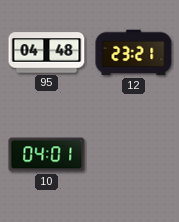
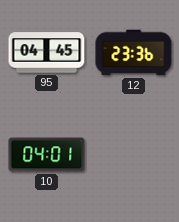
95: 04:48 -> 04:45
12: 23:21 -> 23:36
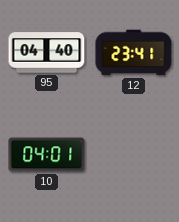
95: 04:45 -> 04:40
12: 23:36 -> 23:41
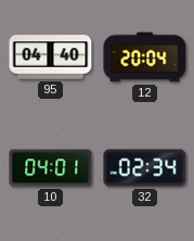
12: 23:41 -> 20:04
32: none -> 02:34
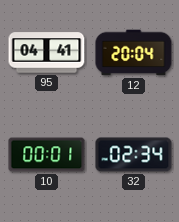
95: 04:40 -> 04:41
10: 04:01 -> 00:01
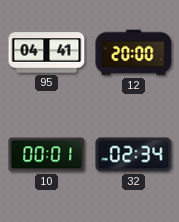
12: 20:04 -> 20:00
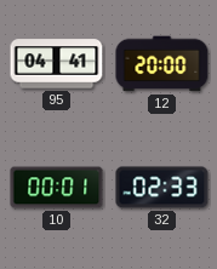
32: 02:34 -> 02:33
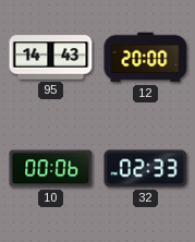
95: 04:41 -> 14:43
10: 00:01 -> 00:06
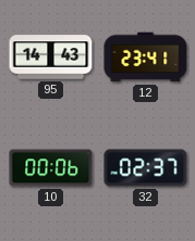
12: 20:00 -> 23:41
32: 02:33 -> 02:37
